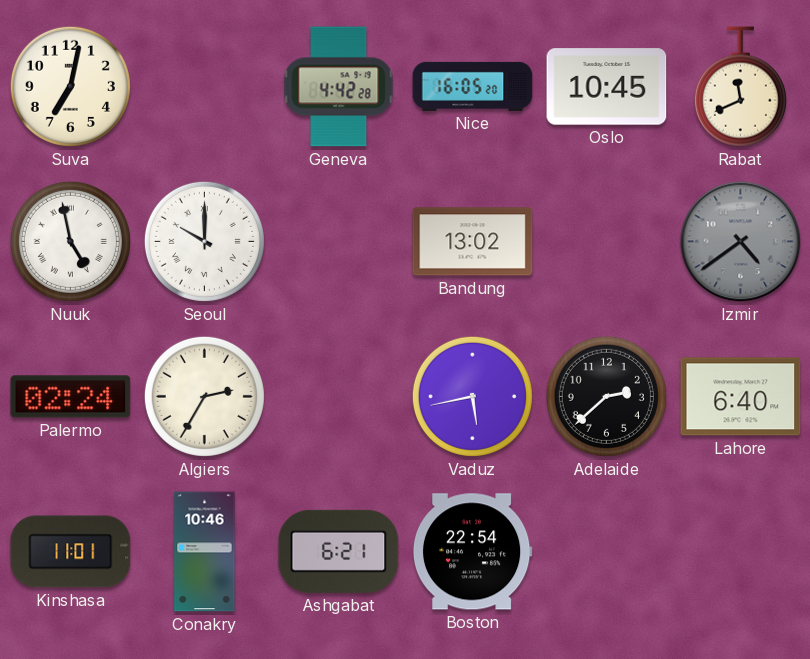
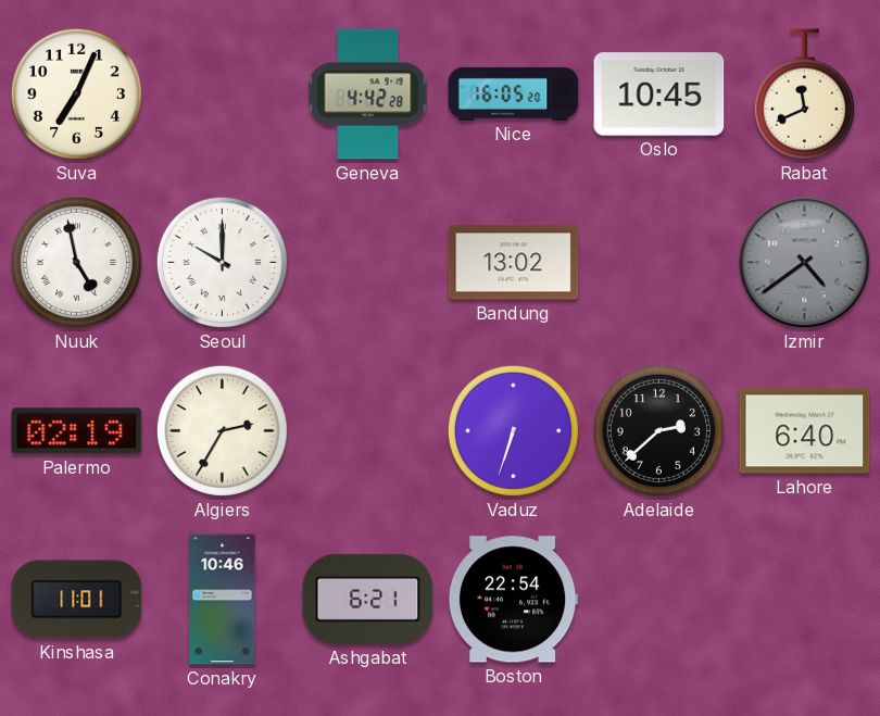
Suva: 7:02 -> 7:04
Palermo: 02:24 -> 02:19
Vaduz: 5:43 -> 6:33
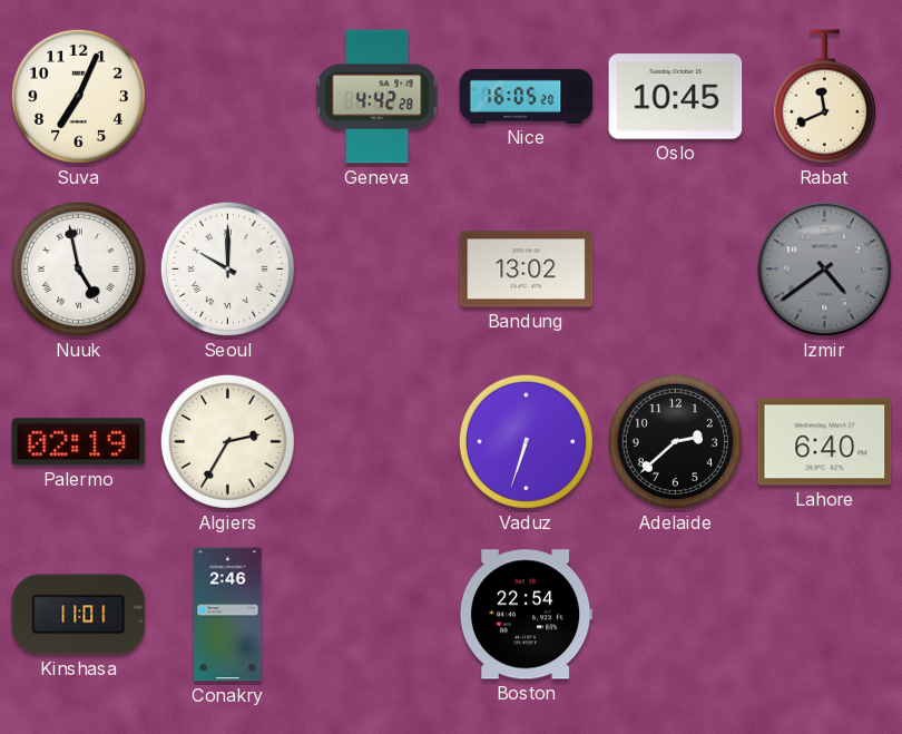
Conakry: 10:46 -> 2:46
Ashgabat: 6:21 -> none
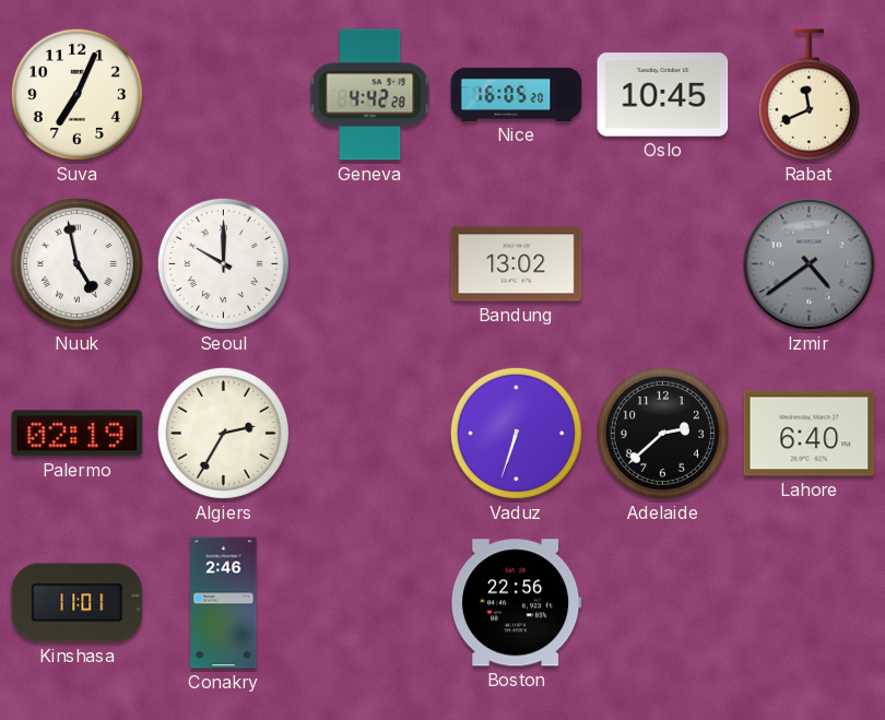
Boston: 22:54 -> 22:56
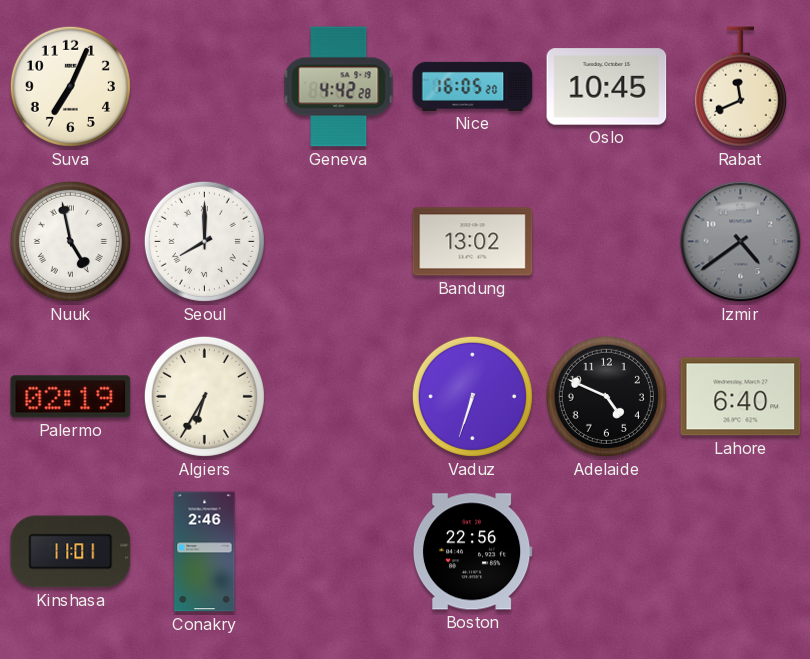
Seoul: 10:00 -> 8:00
Algiers: 2:35 -> 6:35
Adelaide: 2:38 -> 4:49
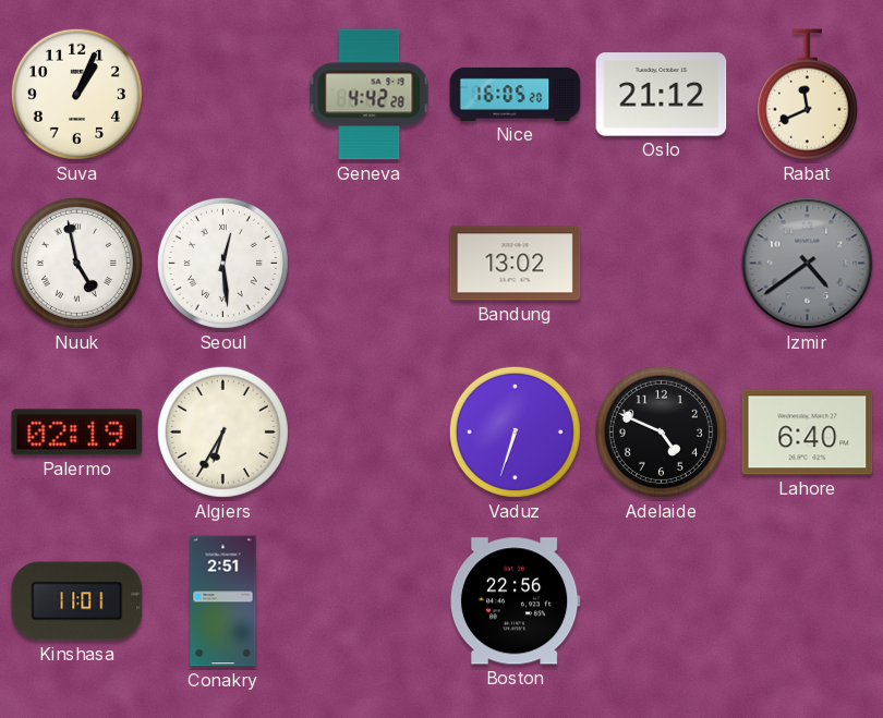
Suva: 7:04 -> 1:04
Oslo: 10:45 -> 21:12
Seoul: 8:00 -> 12:29
Conakry: 2:46 -> 2:51
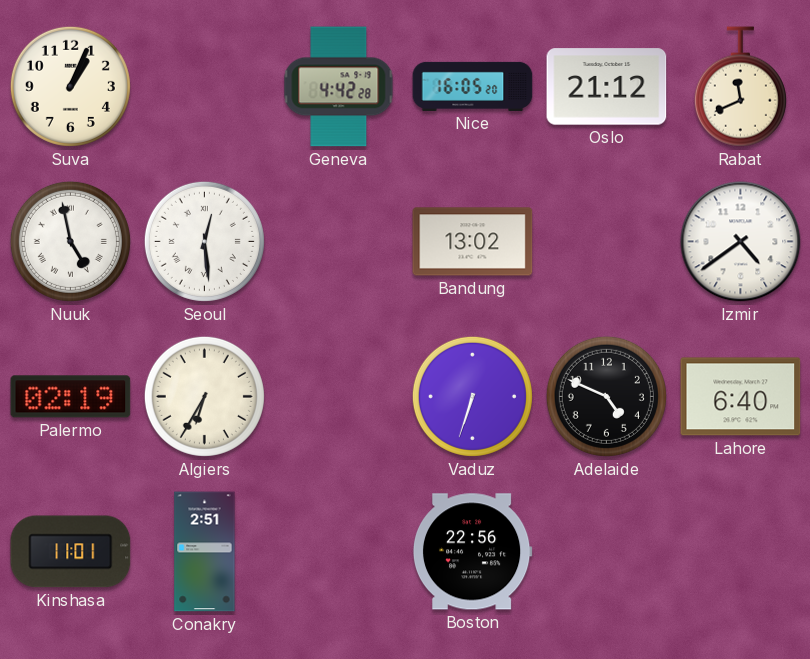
Izmir dial: grey -> white
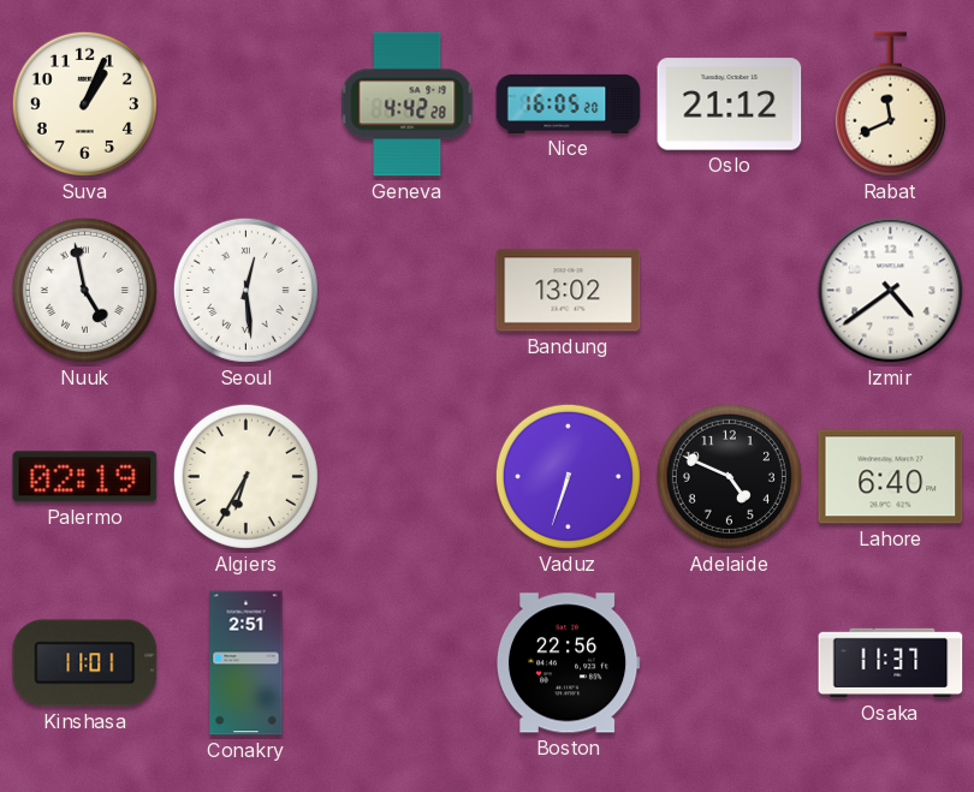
Osaka: none -> 11:37
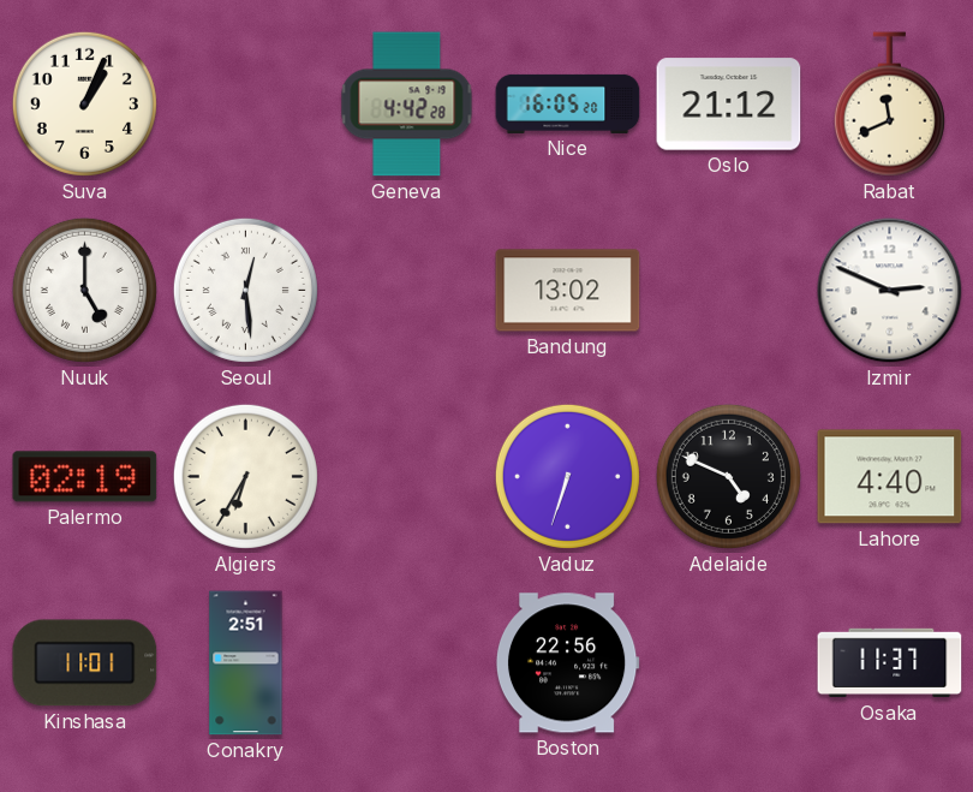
Nuuk: 4:58 -> 5:00
Izmir: 4:39 -> 2:49
Lahore: 6:40 -> 4:40
